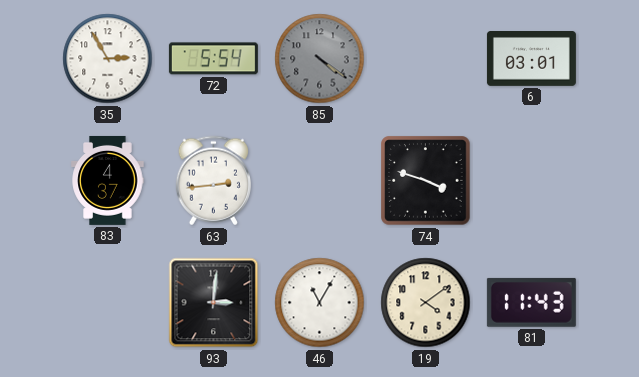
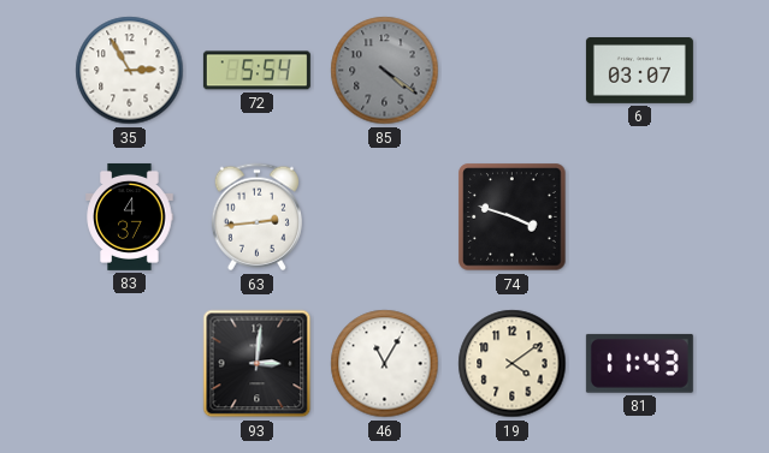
6: 03:01 -> 03:07
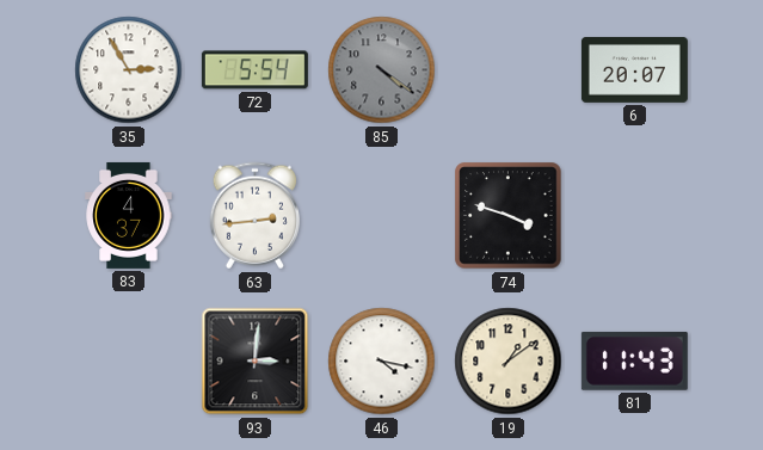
6: 03:07 -> 20:07
46: 11:05 -> 4:17
19: 4:09 -> 1:09
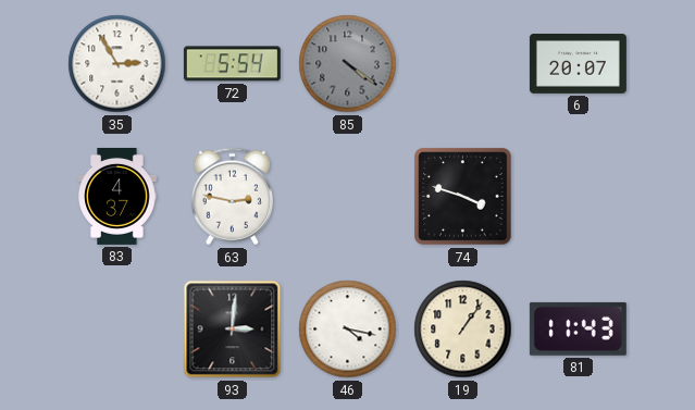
63: 2:44 -> 2:47
19: 1:09 -> 1:06
